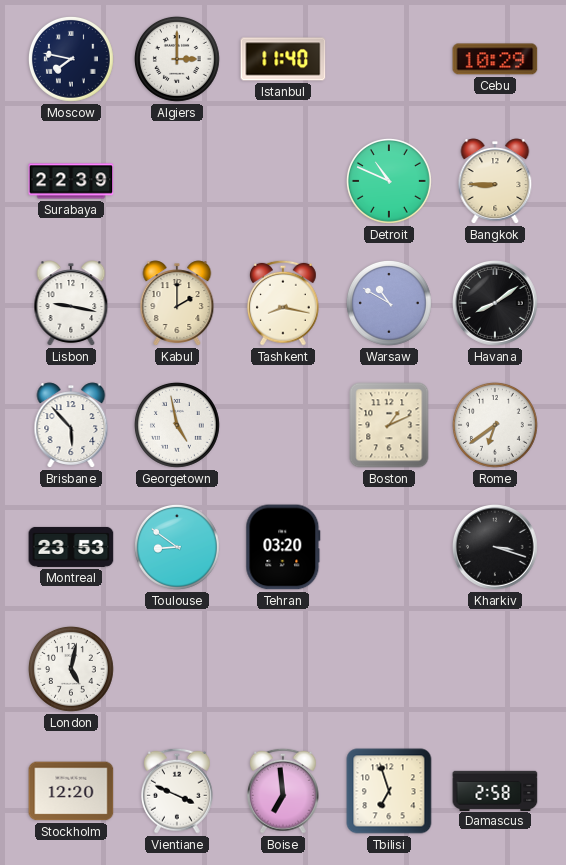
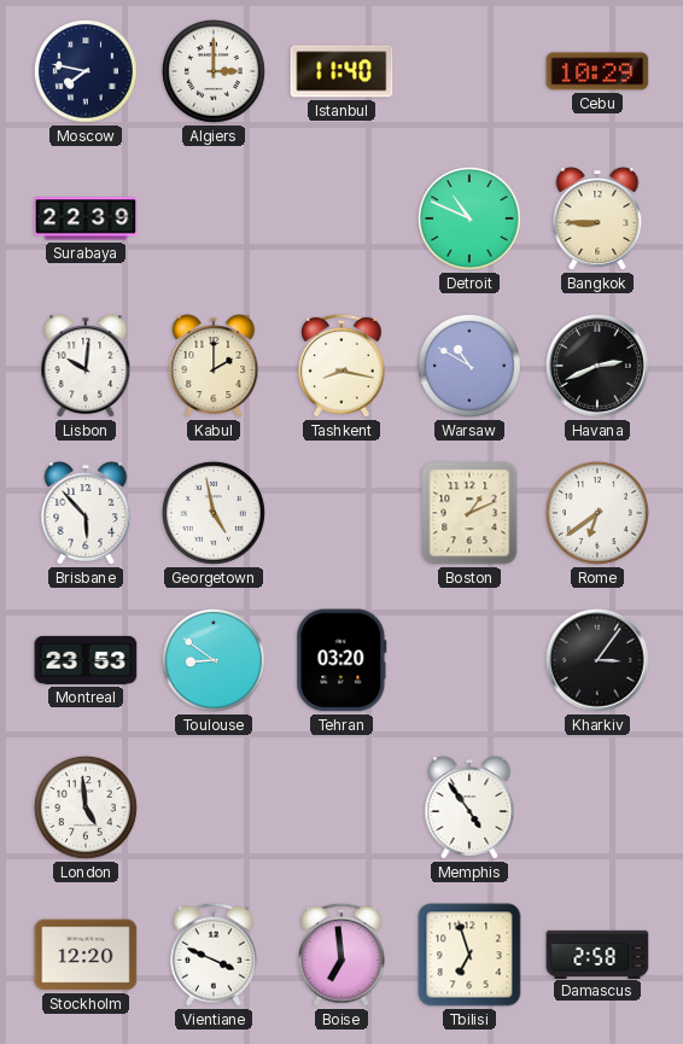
Lisbon: 9:17 -> 10:01
Havana: 8:09 -> 2:41
Kharkiv: 3:18 -> 3:06
London: 5:02 -> 4:59
Memphis: none -> 4:54
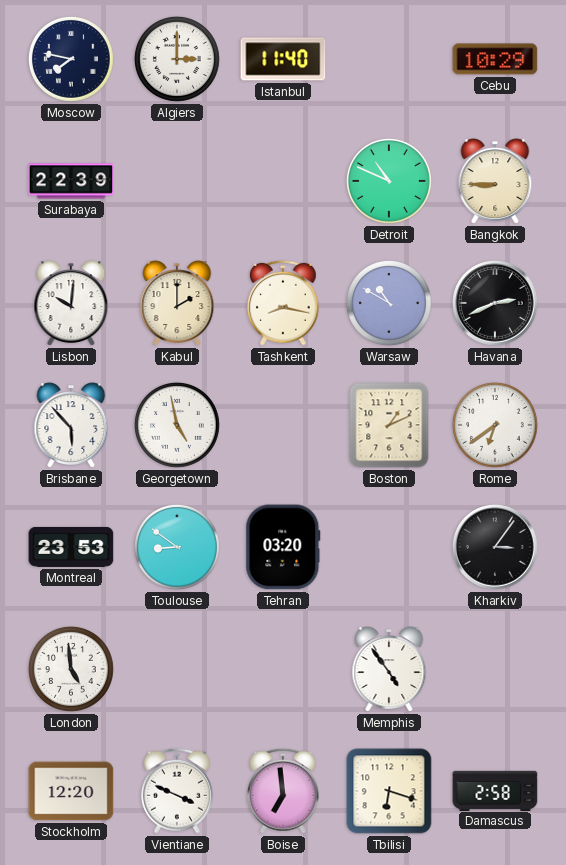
Tbilisi: 6:57 -> 6:18
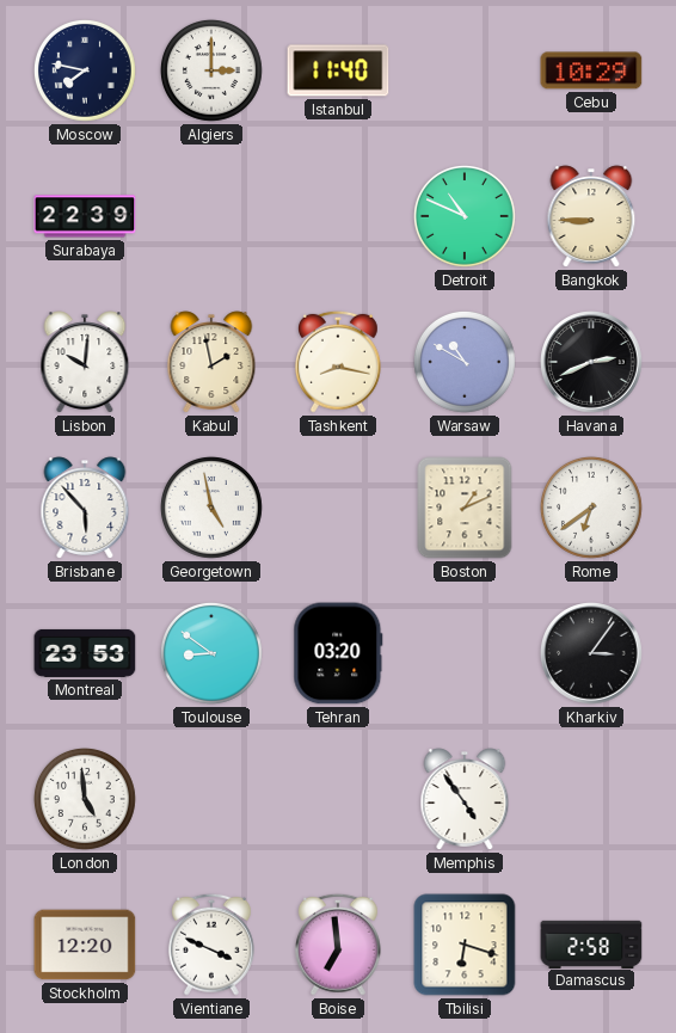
Kabul: 2:00 -> 1:58
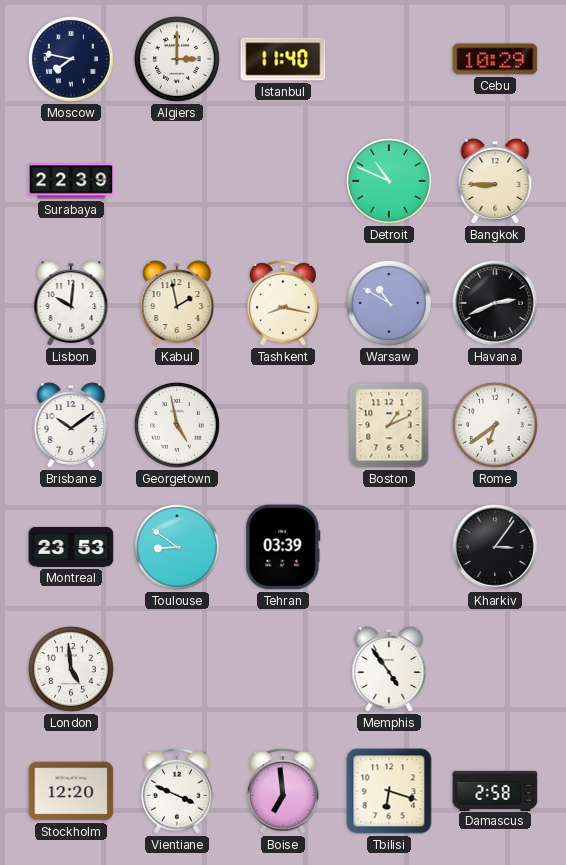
Brisbane: 5:53 -> 10:09
Tehran: 03:20 -> 03:39
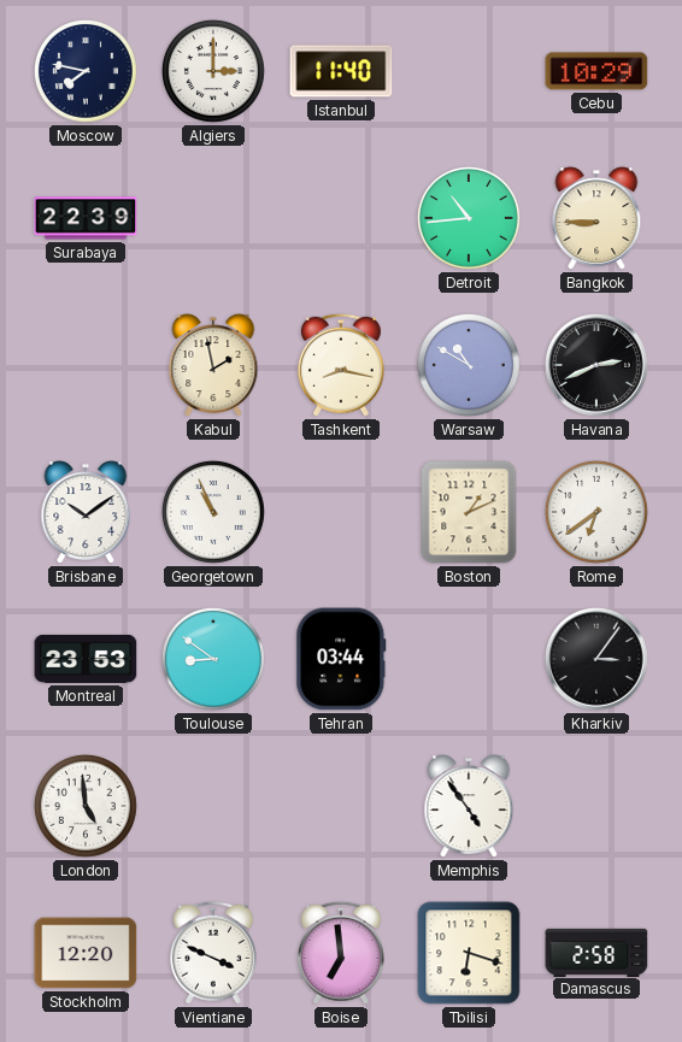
Detroit: 10:49 -> 10:44
Lisbon: 10:01 -> none
Georgetown: 4:58 -> 10:56
Tehran: 03:39 -> 03:44
